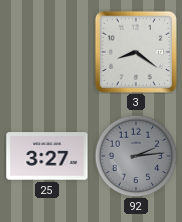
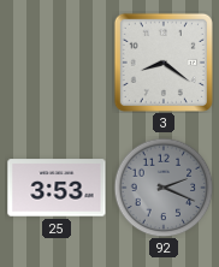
25: 3:27 -> 3:53
92: 2:14 -> 2:19
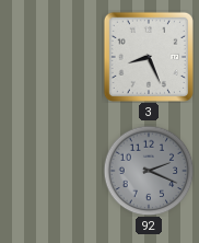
3: 8:21 -> 8:26
25: 3:53 -> none
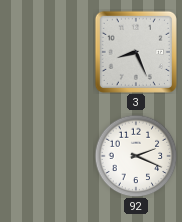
92 dial: grey -> white
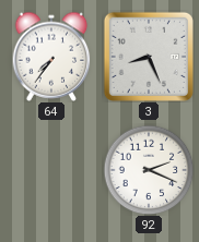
64: none -> 7:36
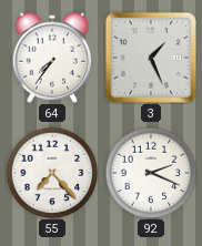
3: 8:26 -> 1:26
55: none -> 7:23
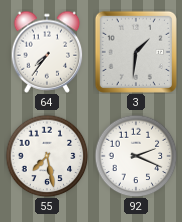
3: 1:26 -> 1:31
55: 7:23 -> 7:28
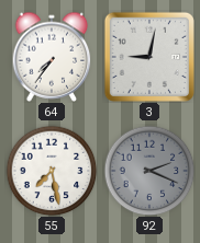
3: 1:31 -> 9:02
92 dial: white -> grey
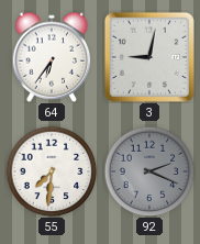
64: 7:36 -> 6:36
55: 7:28 -> 7:31
